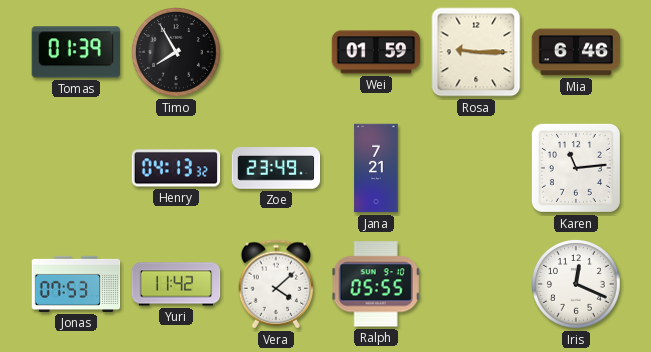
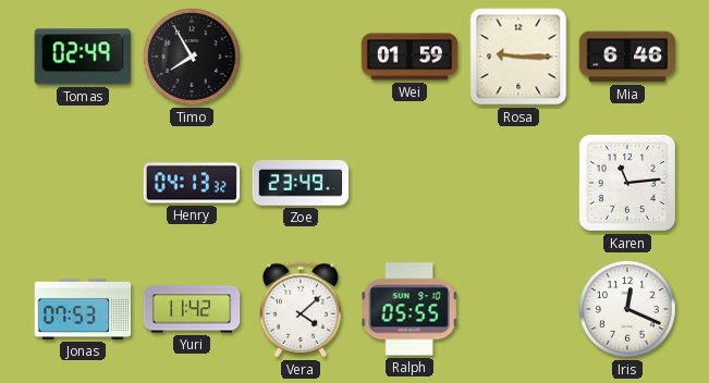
Tomas: 01:39 -> 02:49
Jana: 7:21 -> none
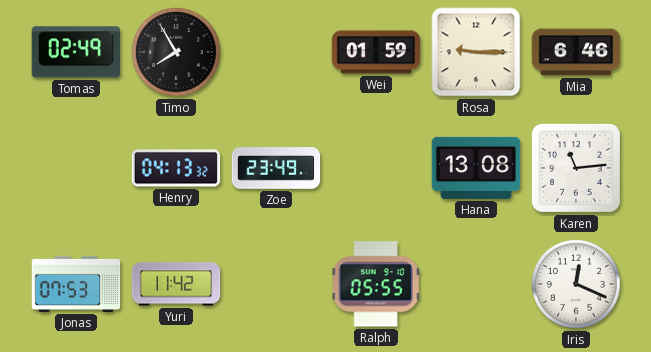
Hana: none -> 13:08
Vera: 4:08 -> none
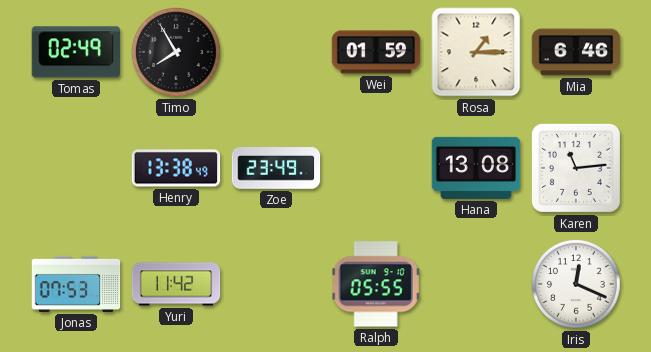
Rosa: 9:15 -> 1:15
Henry: 04:13 -> 13:38
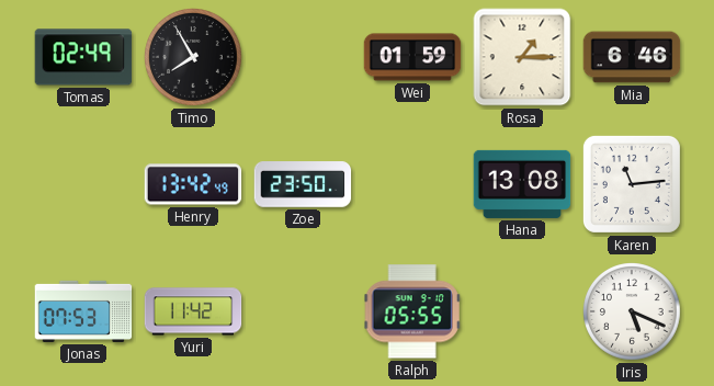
Henry: 13:38 -> 13:42
Zoe: 23:49 -> 23:50
Iris: 12:19 -> 5:19
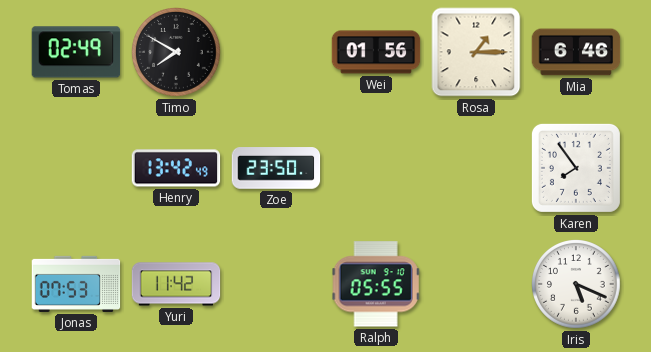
Timo: 7:55 -> 7:50
Wei: 01:59 -> 01:56
Hana: 13:08 -> none
Karen: 11:14 -> 7:54
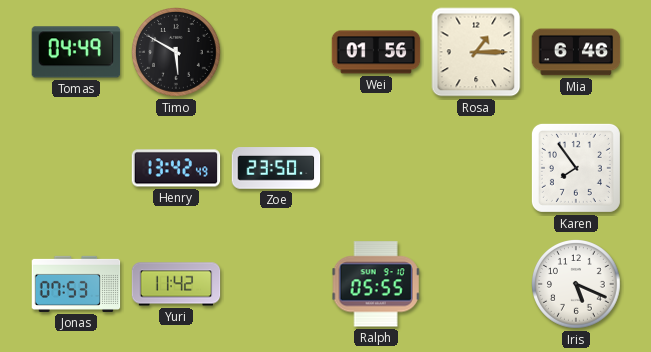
Tomas: 02:49 -> 04:49
Timo: 7:50 -> 5:50
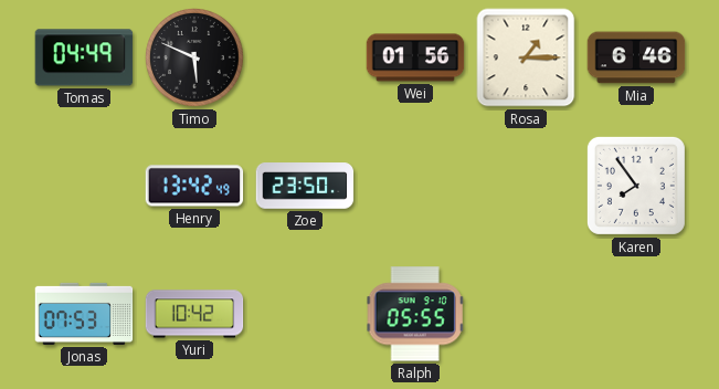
Timo: 5:50 -> 5:49
Yuri: 11:42 -> 10:42
Iris: 5:19 -> none
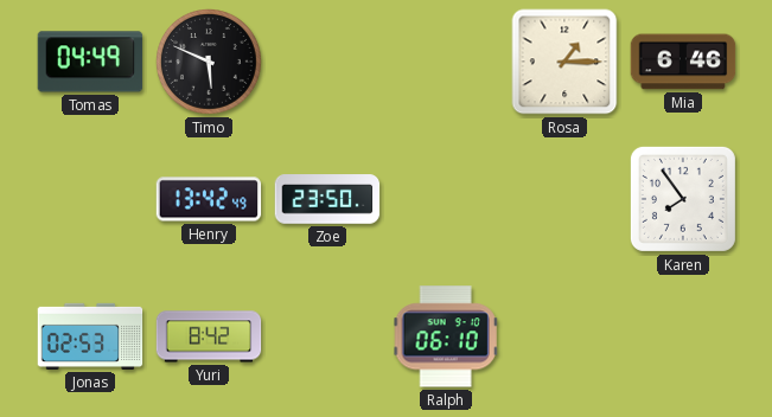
Wei: 01:56 -> none
Jonas: 07:53 -> 02:53
Yuri: 10:42 -> 8:42
Ralph: 05:55 -> 06:10
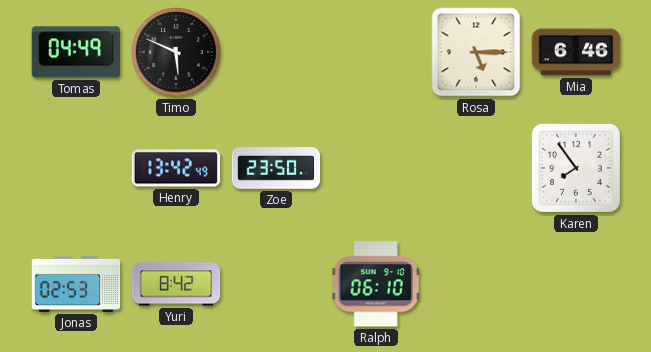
Rosa: 1:15 -> 5:15
